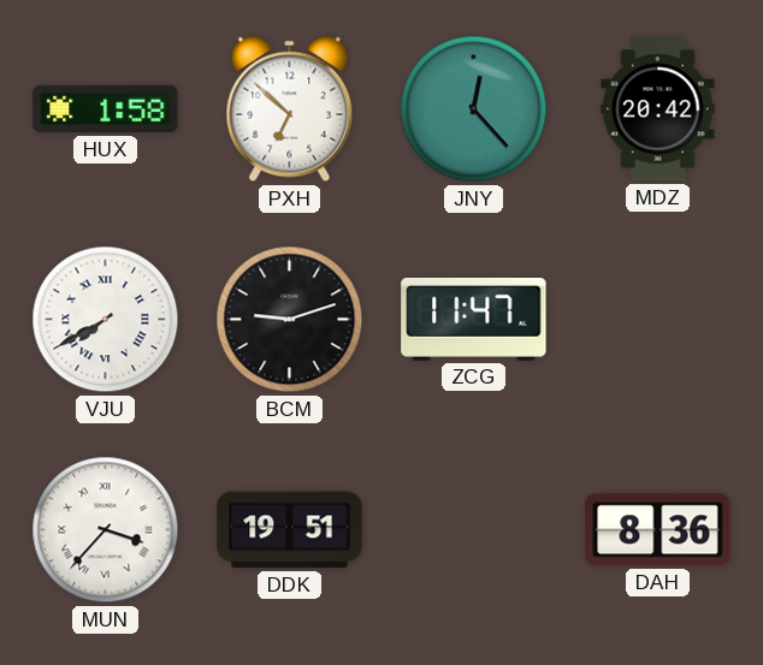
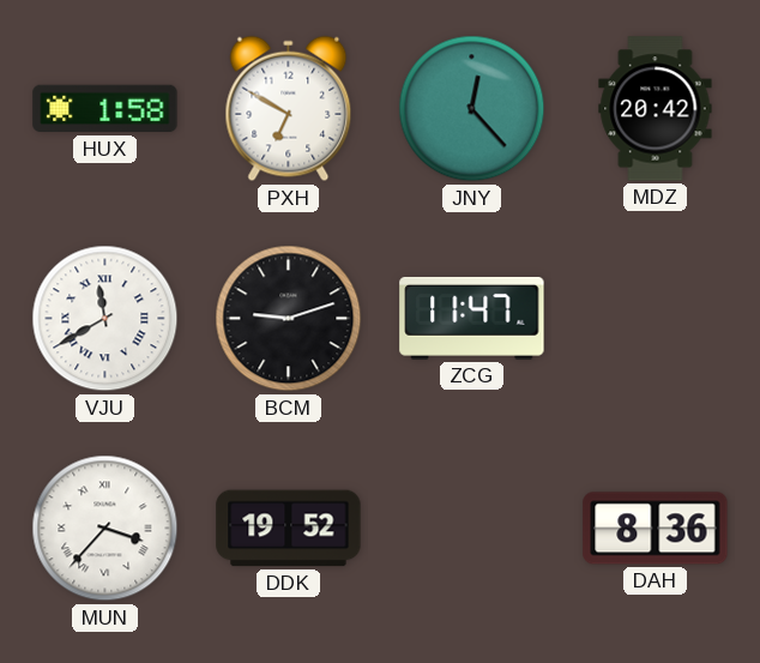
PXH: 6:52 -> 6:50
VJU: 7:40 -> 11:40
DDK: 19:51 -> 19:52
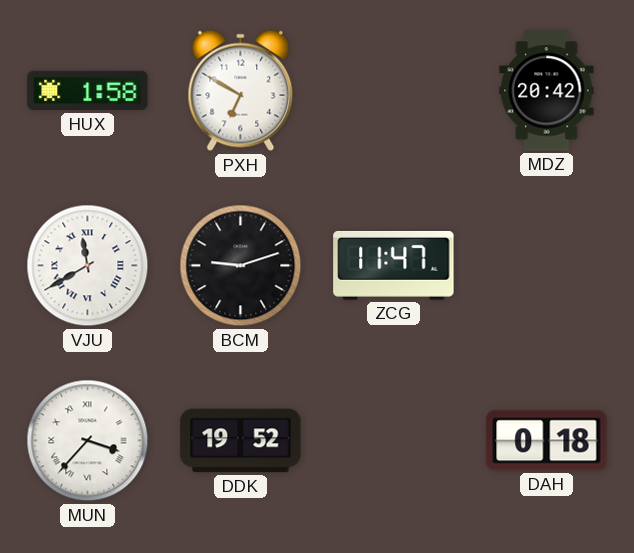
JNY: 12:23 -> none
DAH: 8:36 -> 0:18
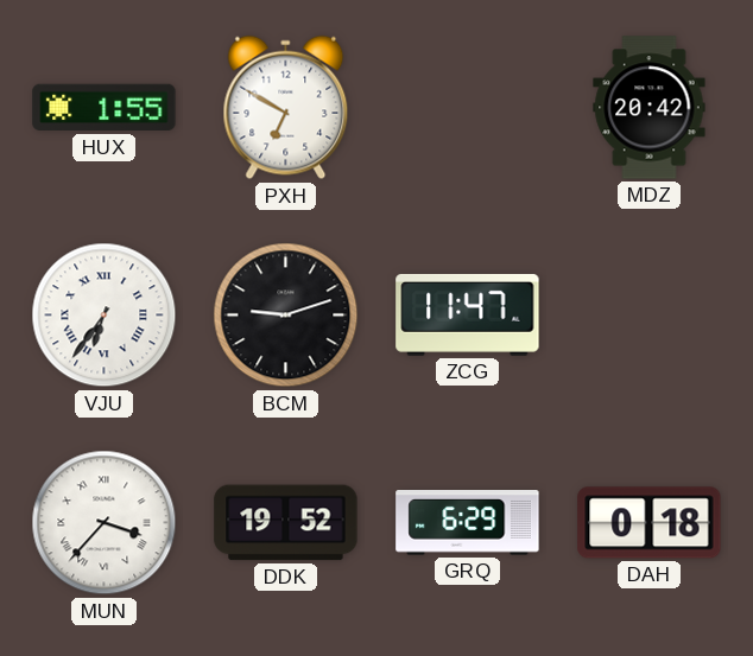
HUX: 1:58 -> 1:55
VJU: 11:40 -> 6:36
GRQ: none -> 6:29
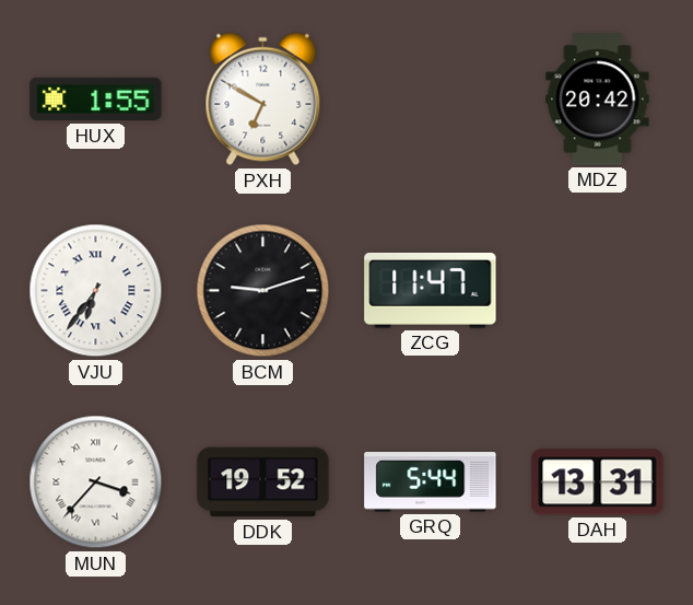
GRQ: 6:29 -> 5:44
DAH: 0:18 -> 13:31
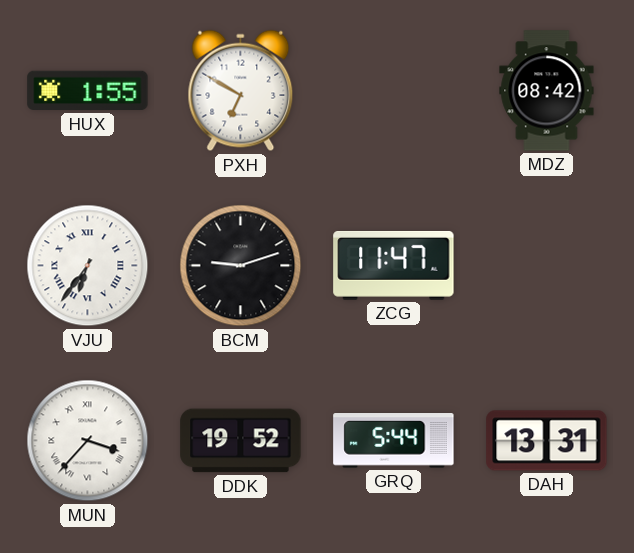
MDZ: 20:42 -> 08:42
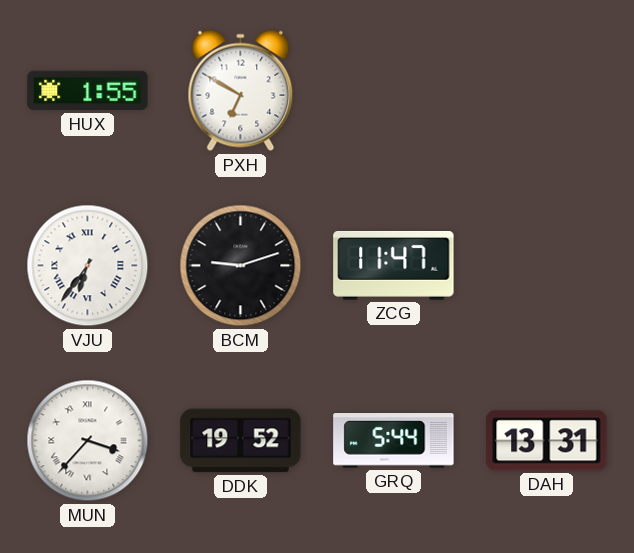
MDZ: 08:42 -> none
